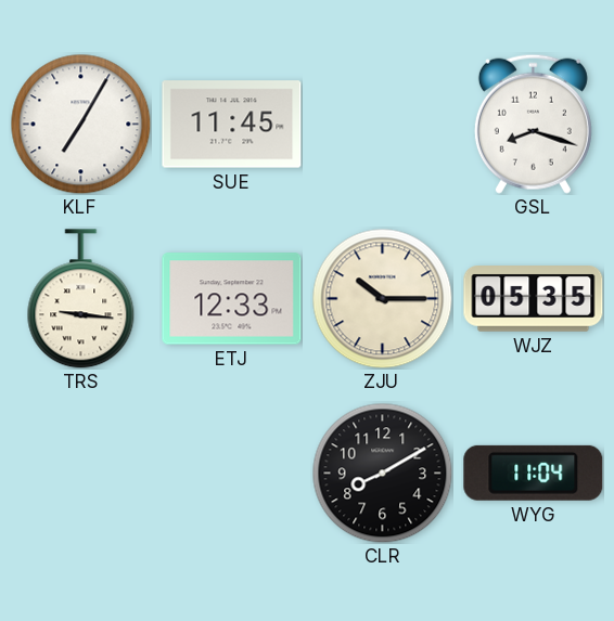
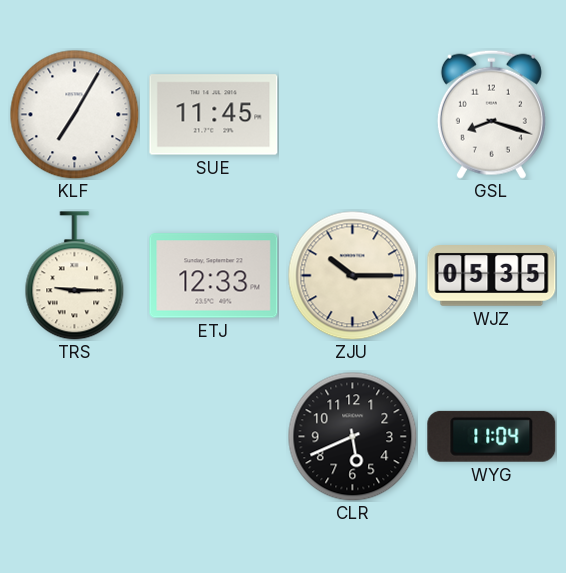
TRS: 9:16 -> 9:15
CLR: 8:10 -> 5:41
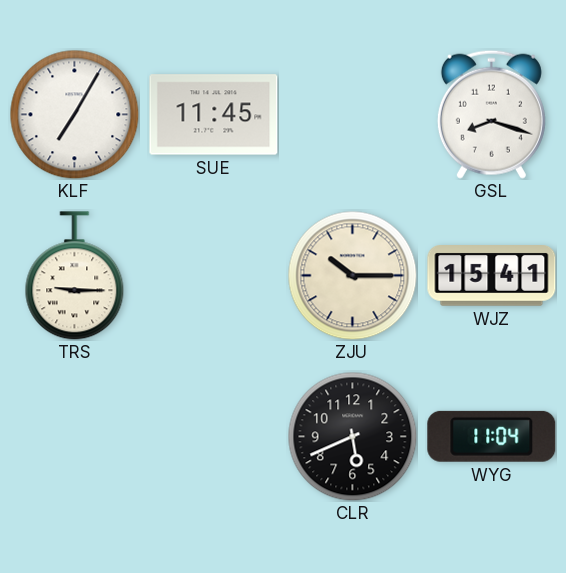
ETJ: 12:33 -> none
WJZ: 05:35 -> 15:41
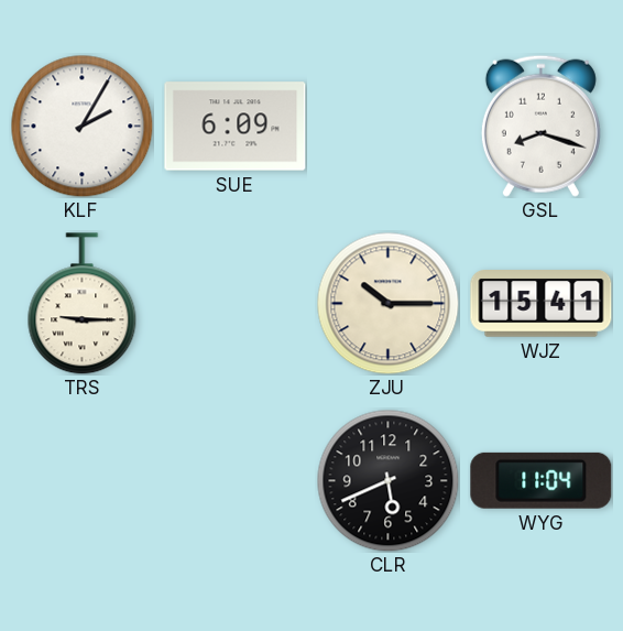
KLF: 7:05 -> 2:05
SUE: 11:45 -> 6:09
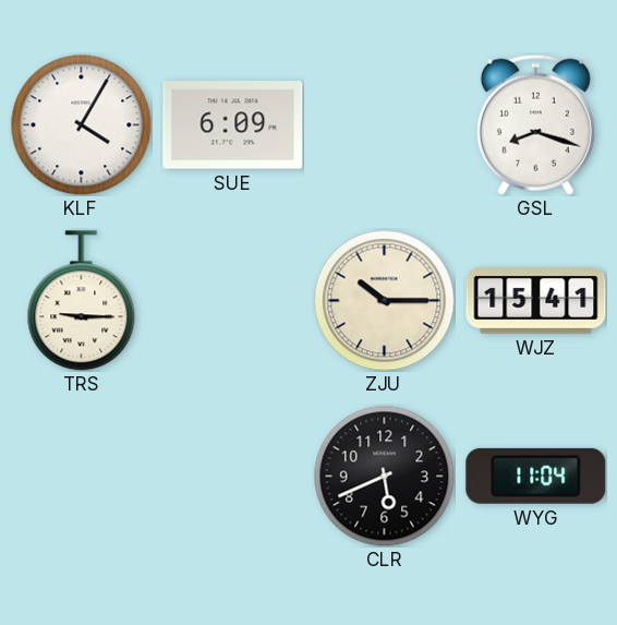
KLF: 2:05 -> 4:05
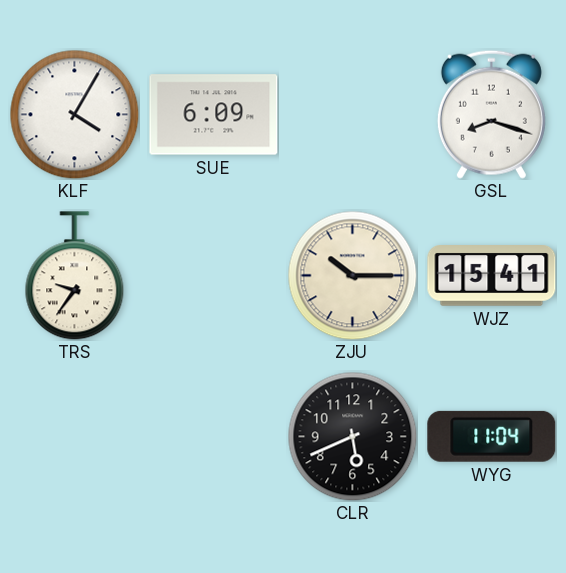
TRS: 9:15 -> 9:36
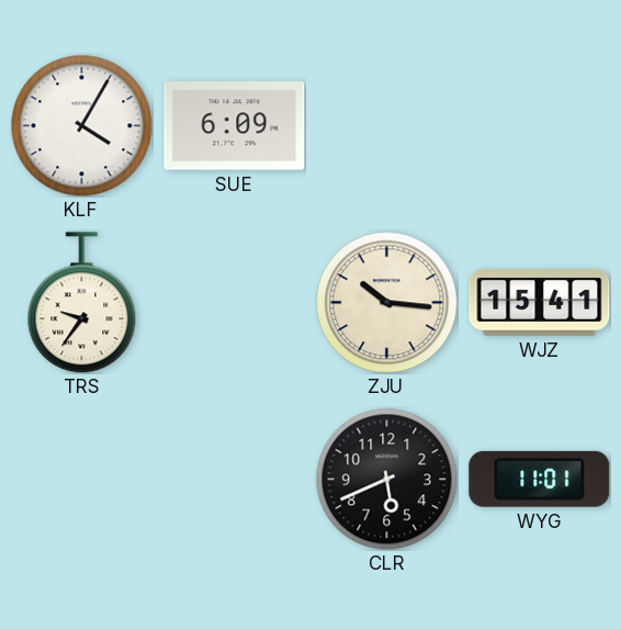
GSL: 8:18 -> none
ZJU: 10:15 -> 10:16
WYG: 11:04 -> 11:01
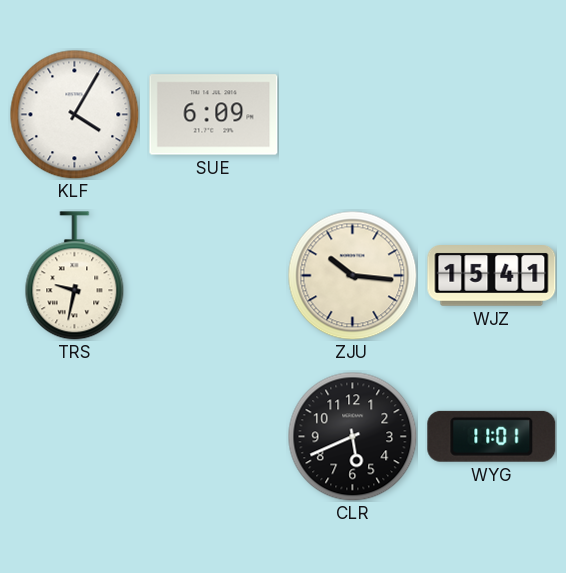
TRS: 9:36 -> 9:32
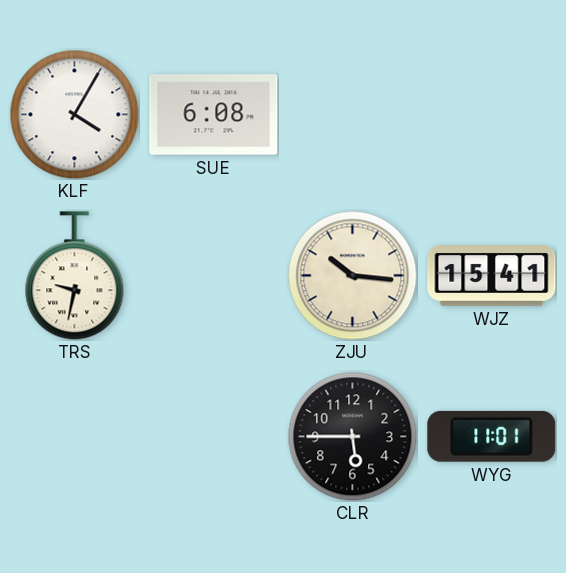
SUE: 6:09 -> 6:08
CLR: 5:41 -> 5:45
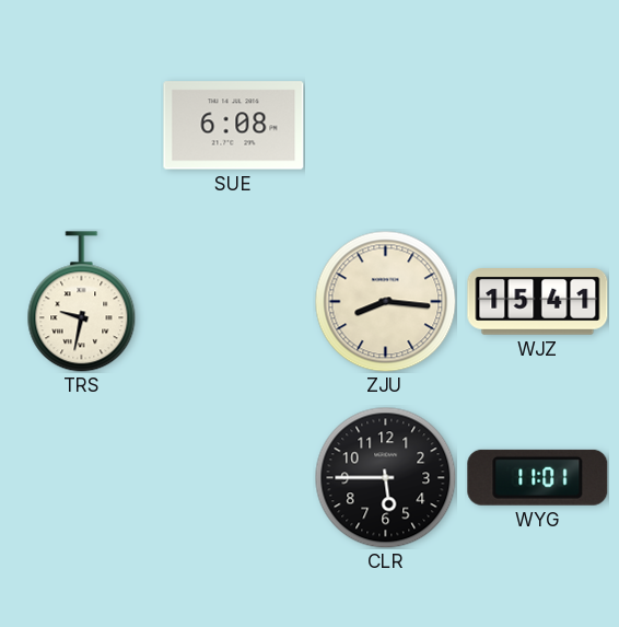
KLF: 4:05 -> none
ZJU: 10:16 -> 8:16
